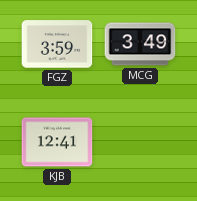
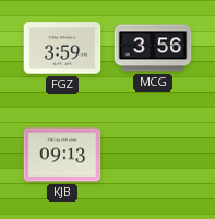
MCG: 3:49 -> 3:56
KJB: 12:41 -> 09:13
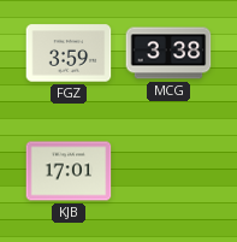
MCG: 3:56 -> 3:38
KJB: 09:13 -> 17:01
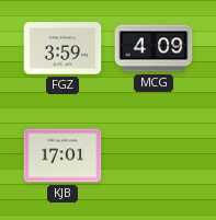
MCG: 3:38 -> 4:09
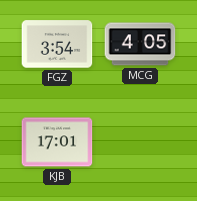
FGZ: 3:59 -> 3:54
MCG: 4:09 -> 4:05
